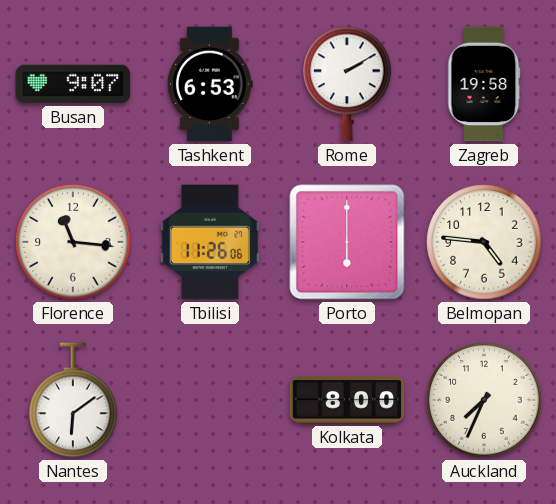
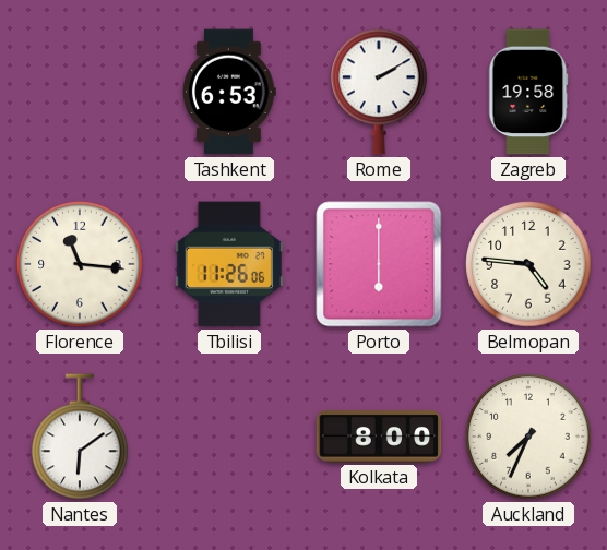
Busan: 9:07 -> none
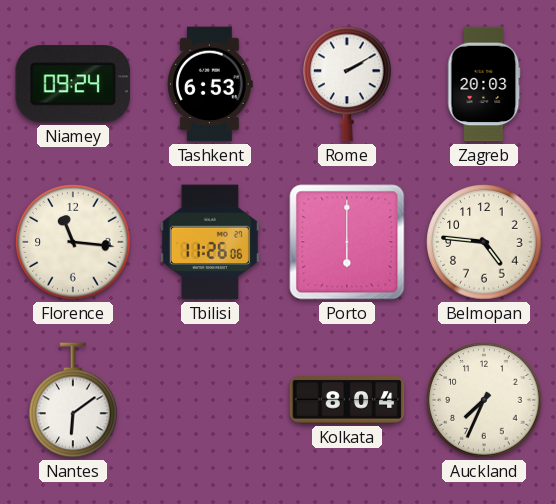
Niamey: none -> 09:24
Zagreb: 19:58 -> 20:03
Kolkata: 8:00 -> 8:04
